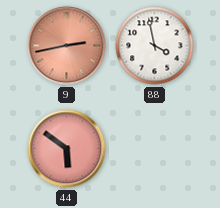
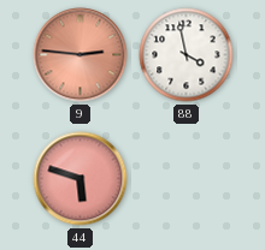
9: 2:43 -> 2:46
44: 5:51 -> 5:48
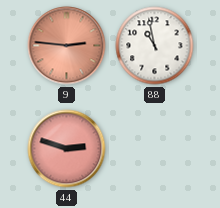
88: 3:58 -> 10:58
44: 5:48 -> 2:48
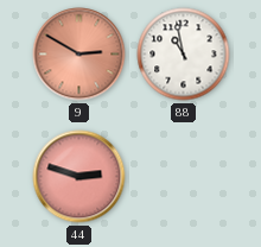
9: 2:46 -> 2:50
